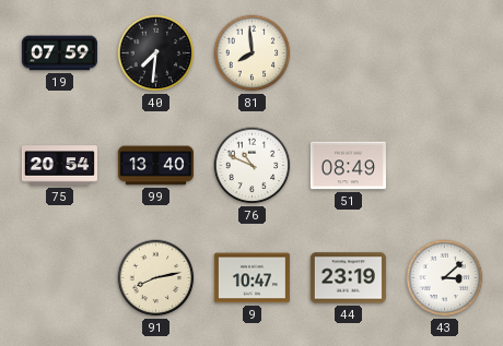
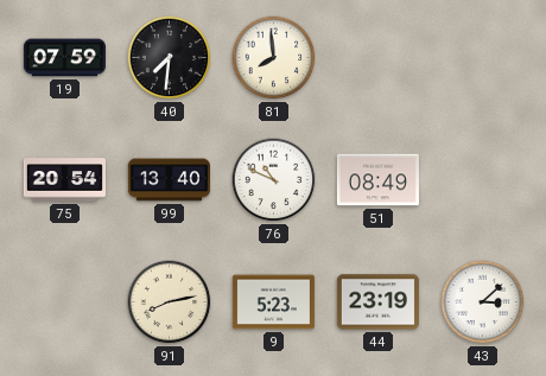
9: 10:47 -> 5:23
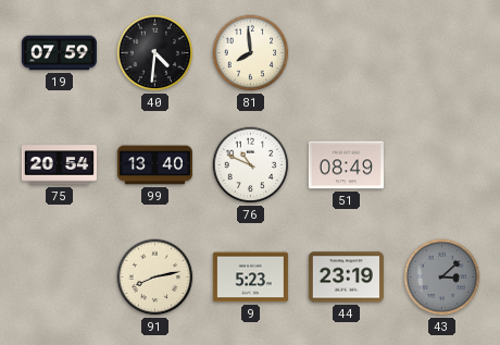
40: 7:31 -> 4:31
43 dial: white -> grey
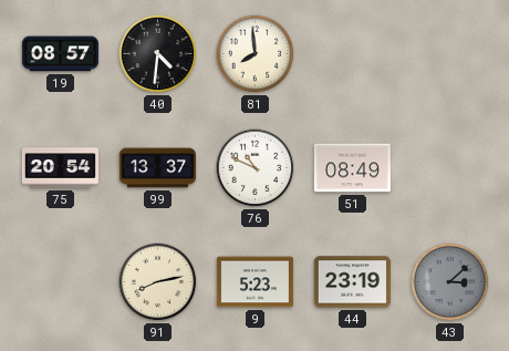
19: 07:59 -> 08:57
99: 13:40 -> 13:37
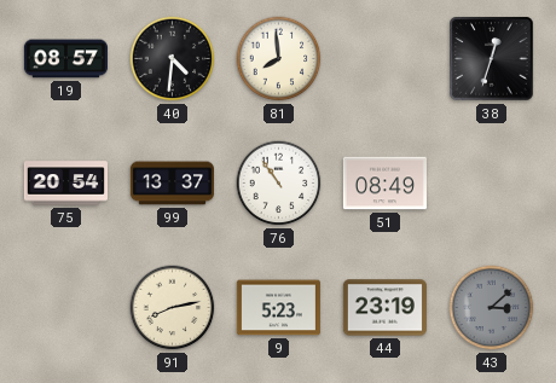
38: none -> 12:33
76: 10:49 -> 10:54
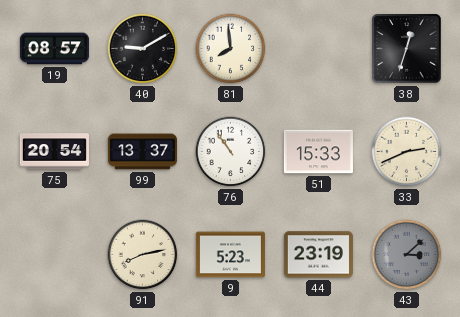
40: 4:31 -> 9:10
51: 08:49 -> 15:33
33: none -> 2:41
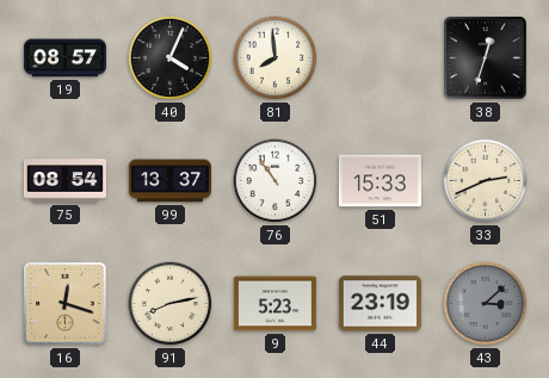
40: 9:10 -> 4:04
75: 20:54 -> 08:54
16: none -> 12:18
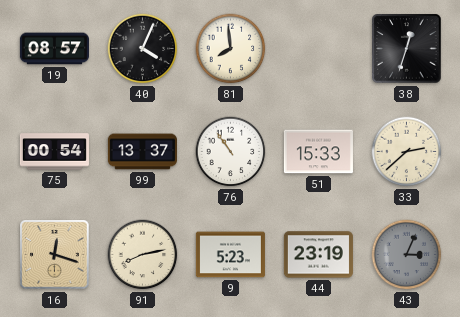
75: 08:54 -> 00:54
33: 2:41 -> 2:38
43: 3:08 -> 3:04
